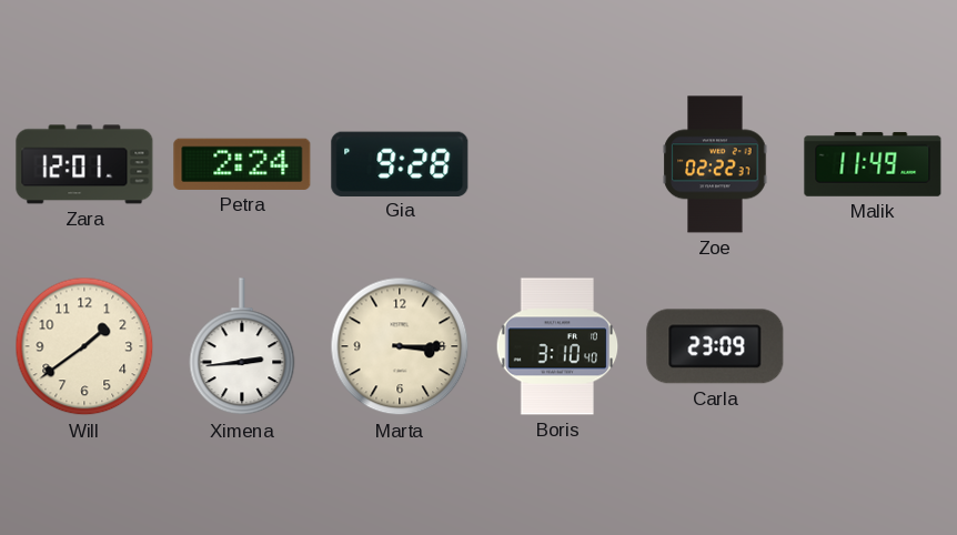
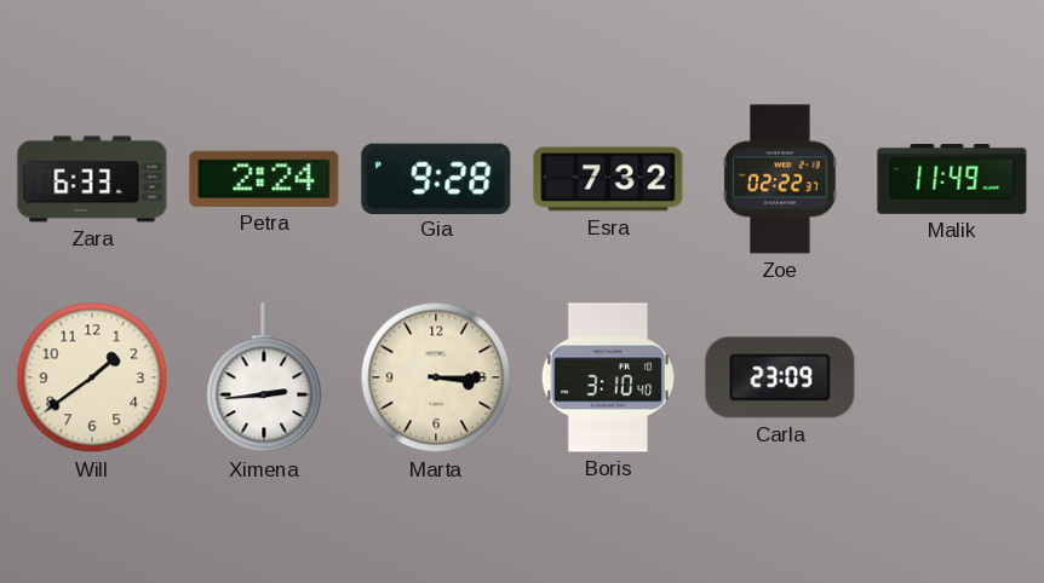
Zara: 12:01 -> 6:33
Esra: none -> 7:32
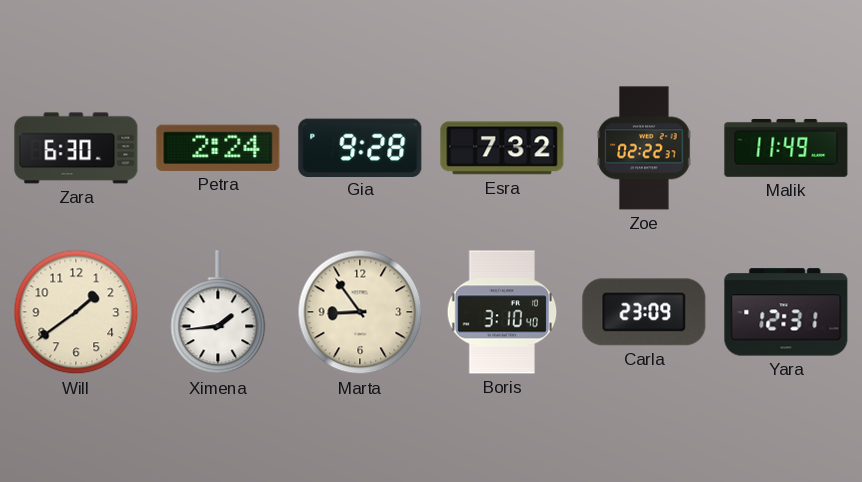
Zara: 6:33 -> 6:30
Ximena: 2:44 -> 1:44
Marta: 3:15 -> 8:54
Yara: none -> 12:31
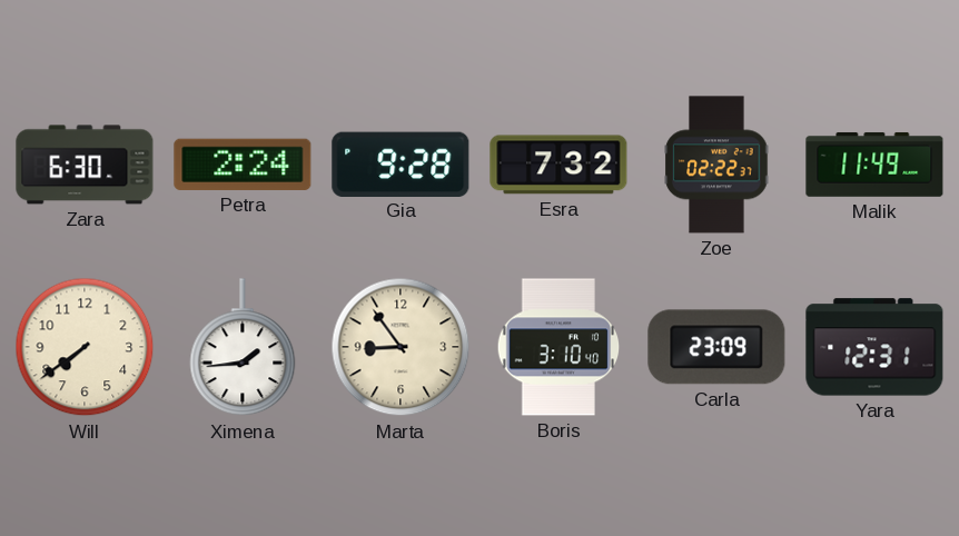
Will: 1:39 -> 7:39
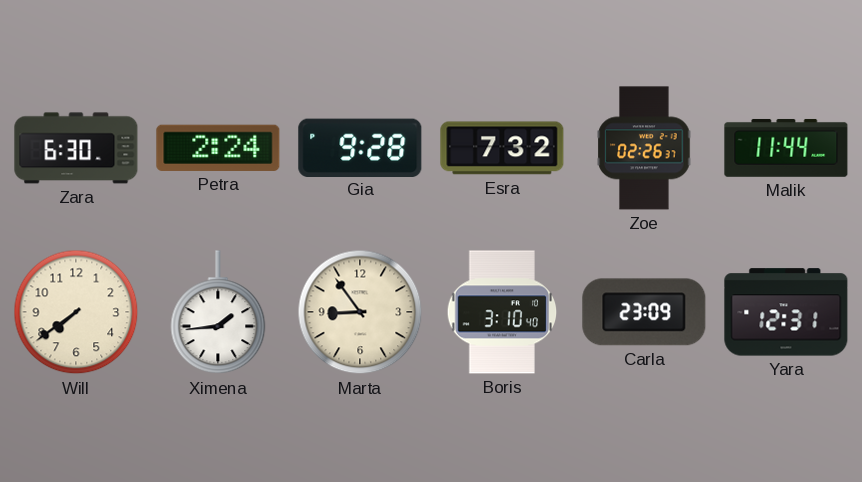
Zoe: 02:22 -> 02:26
Malik: 11:49 -> 11:44
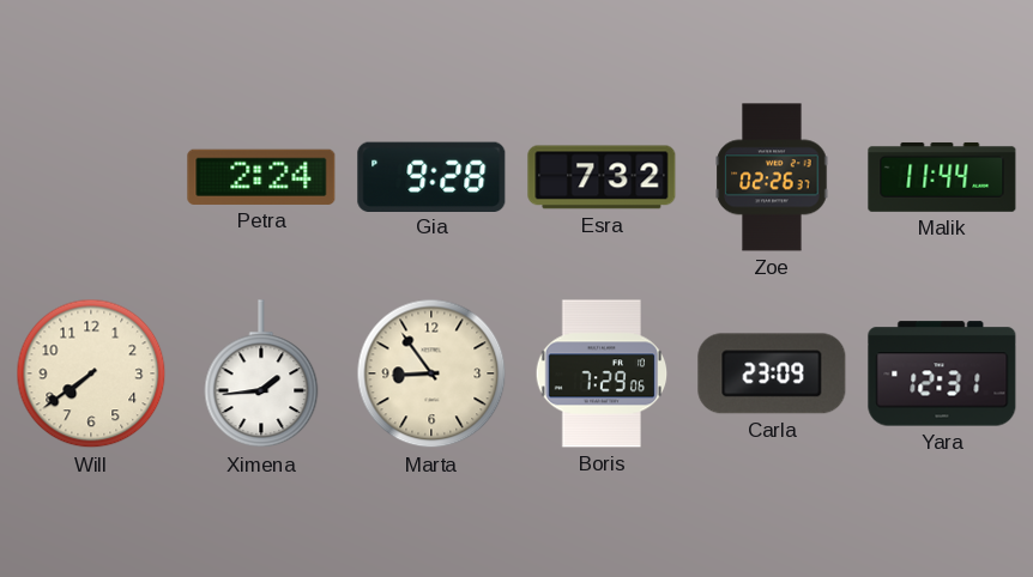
Zara: 6:30 -> none
Boris: 3:10 -> 7:29
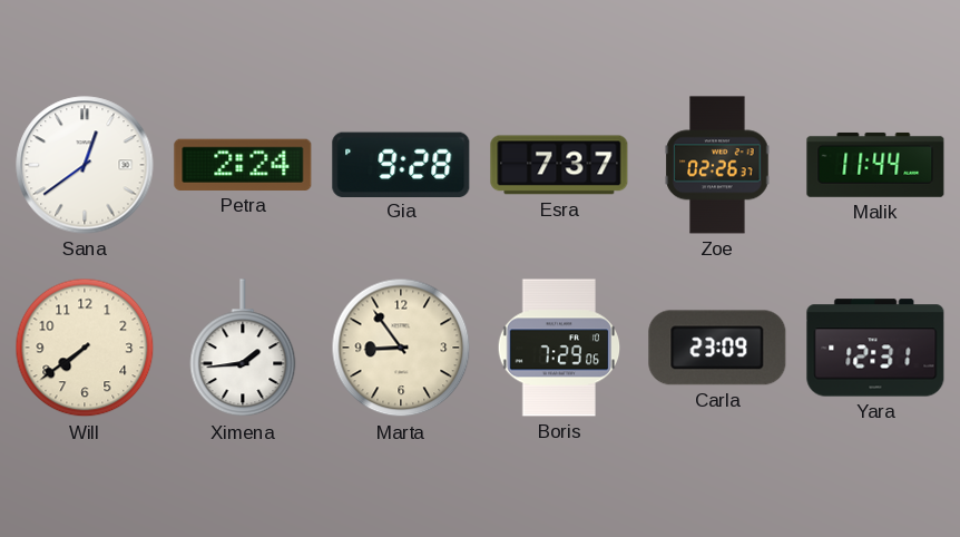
Sana: none -> 12:39
Esra: 7:32 -> 7:37
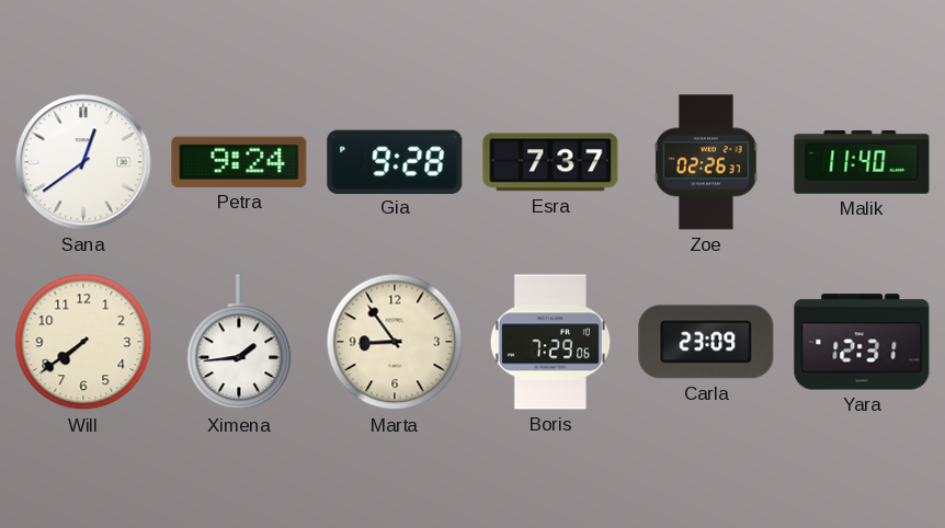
Petra: 2:24 -> 9:24
Malik: 11:44 -> 11:40
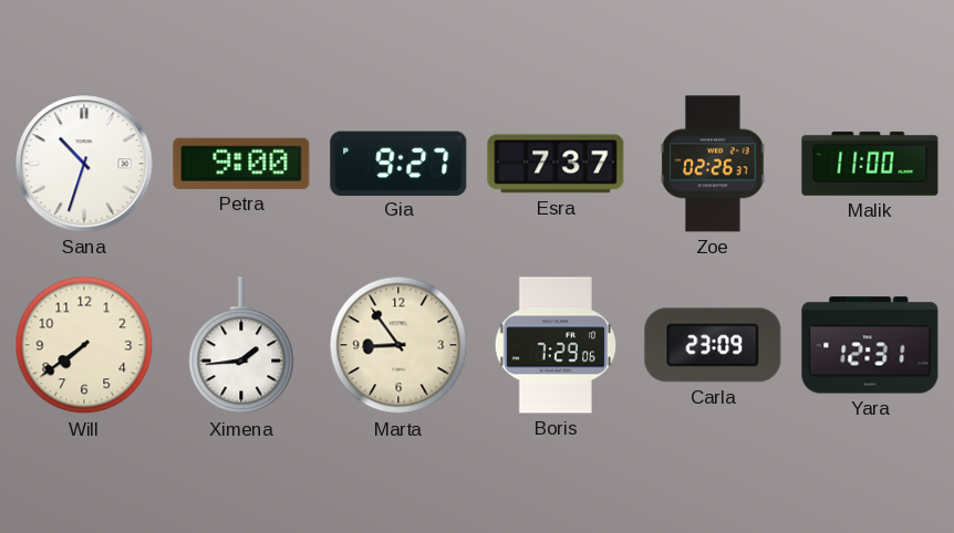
Sana: 12:39 -> 10:33
Petra: 9:24 -> 9:00
Gia: 9:28 -> 9:27
Malik: 11:40 -> 11:00
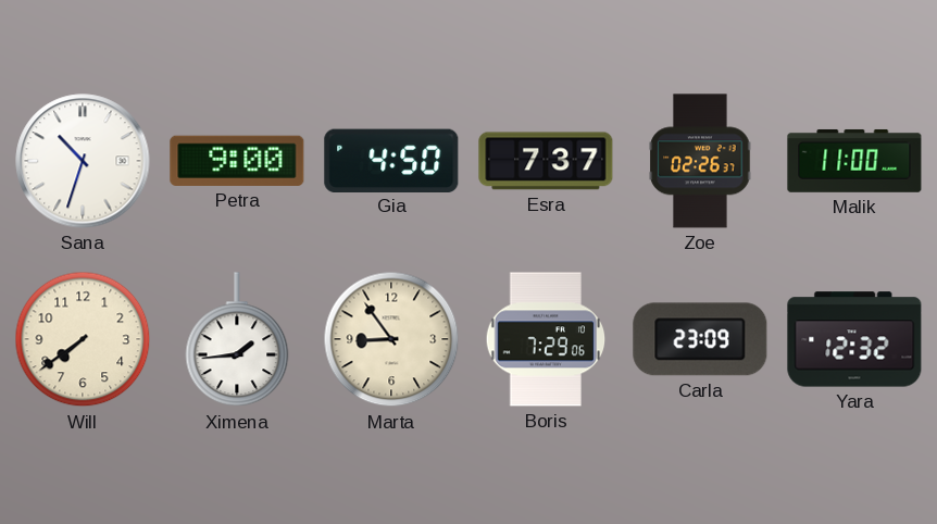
Gia: 9:27 -> 4:50
Yara: 12:31 -> 12:32
